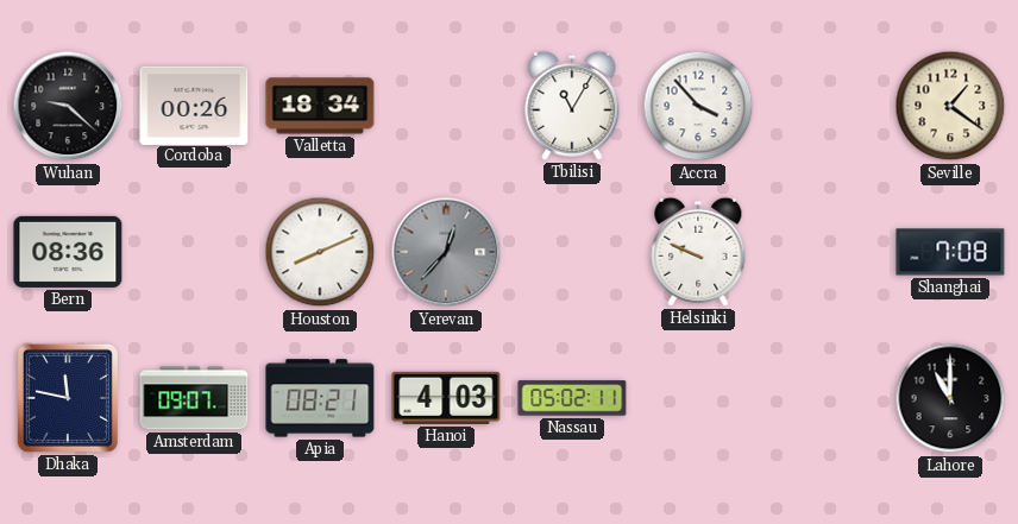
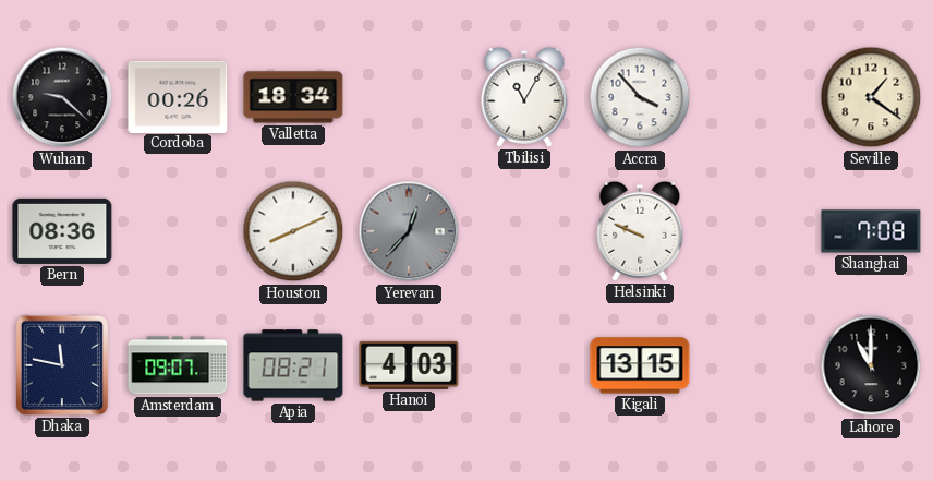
Nassau: 05:02 -> none
Kigali: none -> 13:15
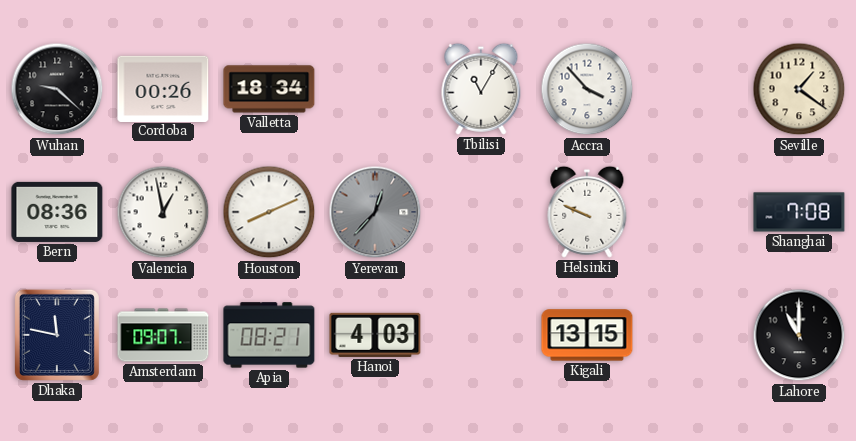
Valencia: none -> 12:58
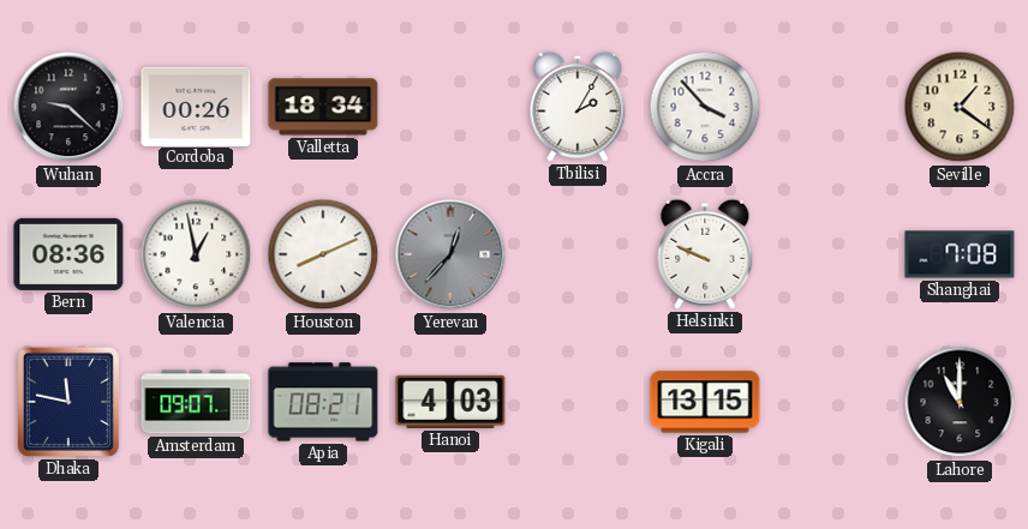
Tbilisi: 11:05 -> 2:05
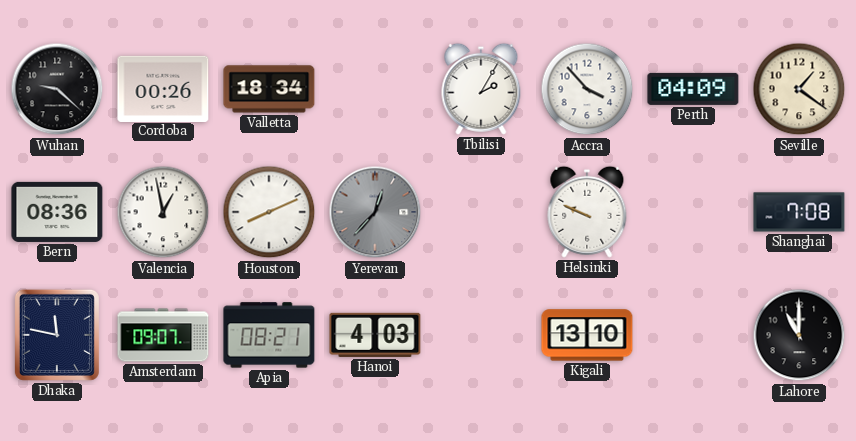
Perth: none -> 04:09
Kigali: 13:15 -> 13:10
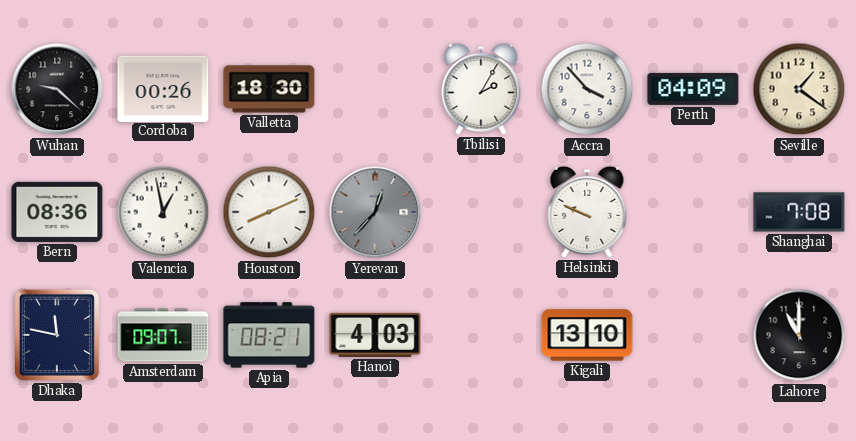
Valletta: 18:34 -> 18:30
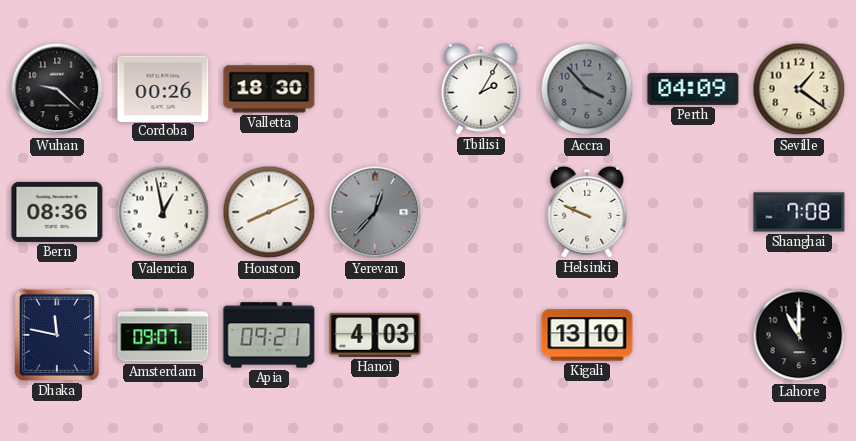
Accra dial: white -> grey
Apia: 08:21 -> 09:21
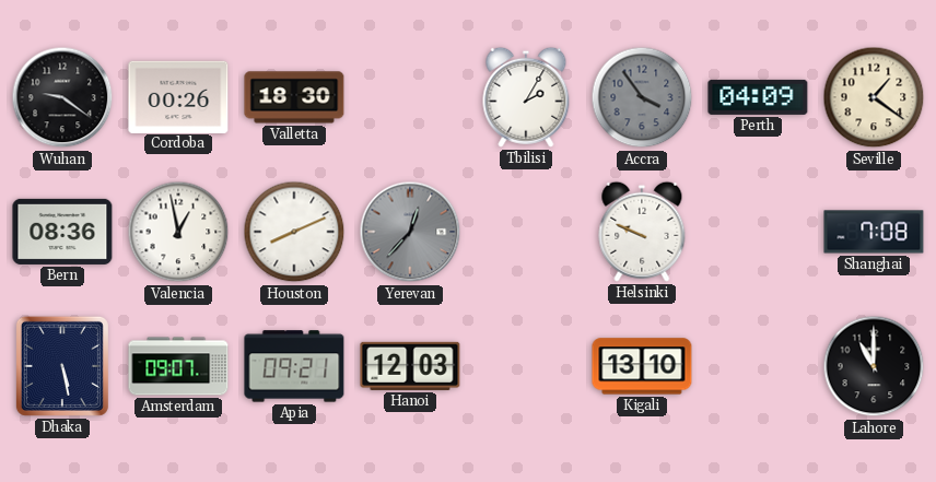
Wuhan: 9:22 -> 9:21
Accra: 3:53 -> 3:54
Dhaka: 11:47 -> 5:28
Hanoi: 4:03 -> 12:03
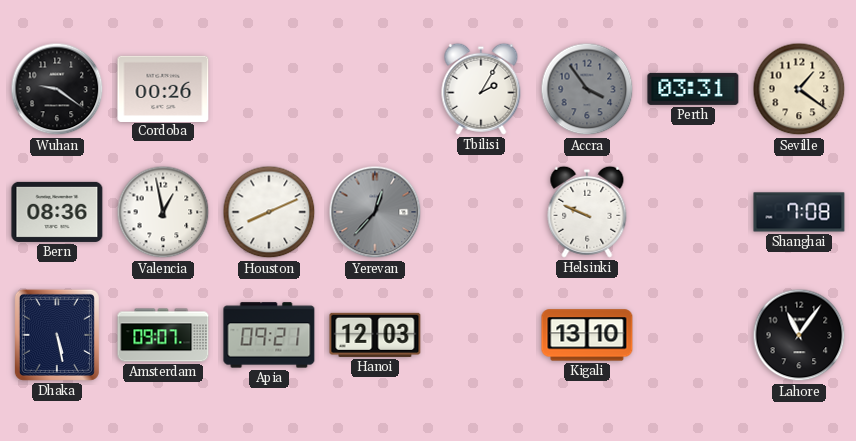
Valletta: 18:30 -> none
Perth: 04:09 -> 03:31
Lahore: 11:00 -> 11:06
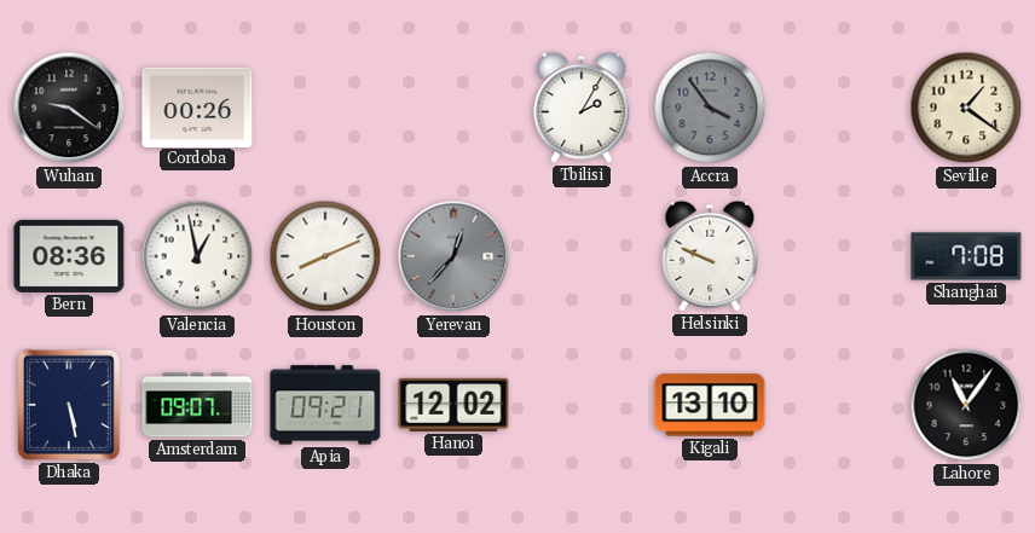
Perth: 03:31 -> none
Hanoi: 12:03 -> 12:02
